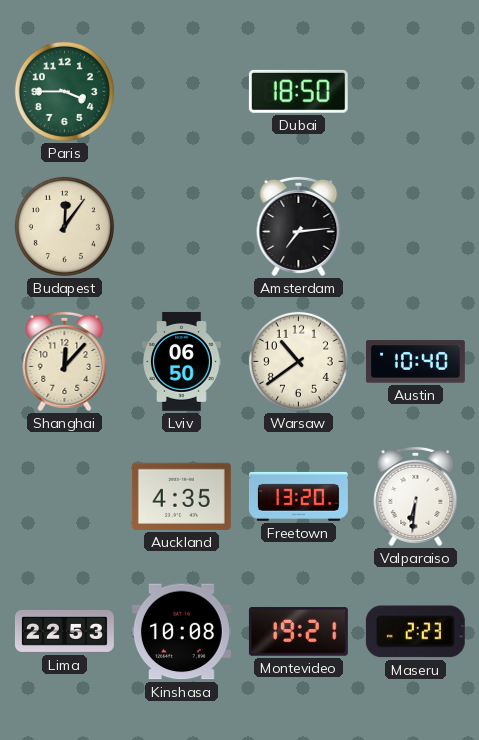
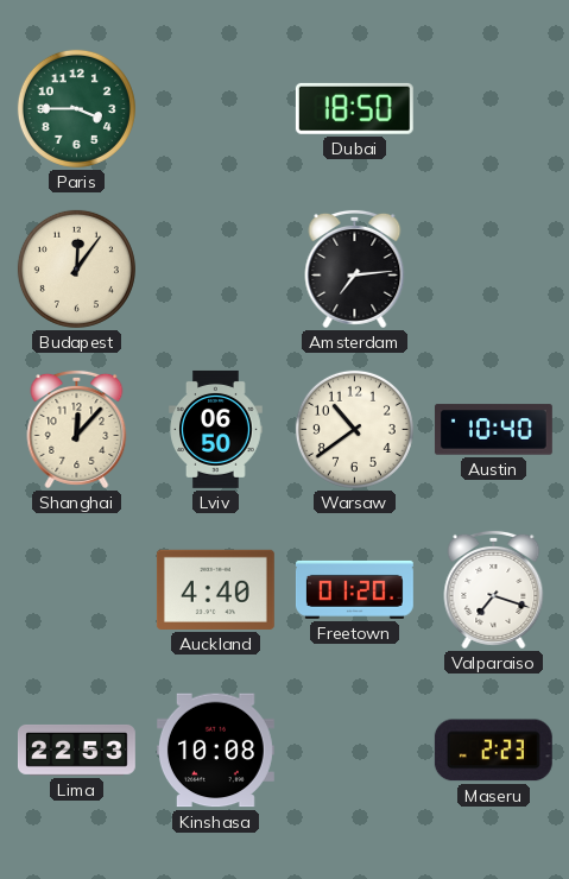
Auckland: 4:35 -> 4:40
Freetown: 13:20 -> 01:20
Valparaiso: 6:31 -> 7:18
Montevideo: 19:21 -> none
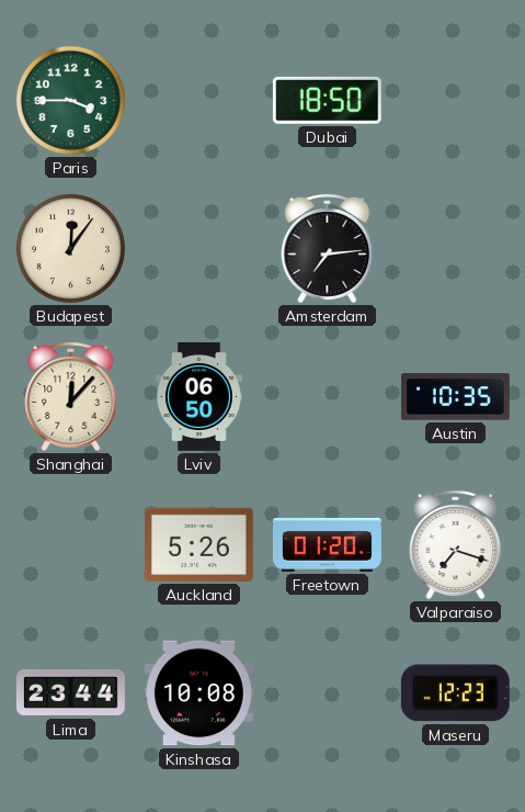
Warsaw: 10:39 -> none
Austin: 10:40 -> 10:35
Auckland: 4:40 -> 5:26
Lima: 22:53 -> 23:44
Maseru: 2:23 -> 12:23
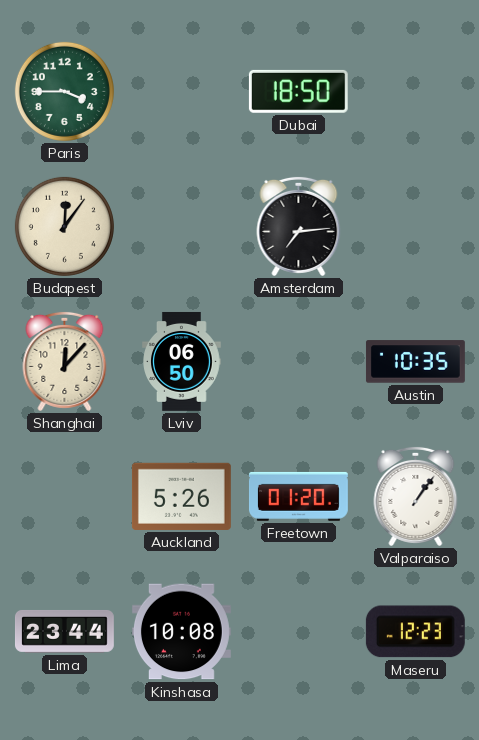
Valparaiso: 7:18 -> 1:06
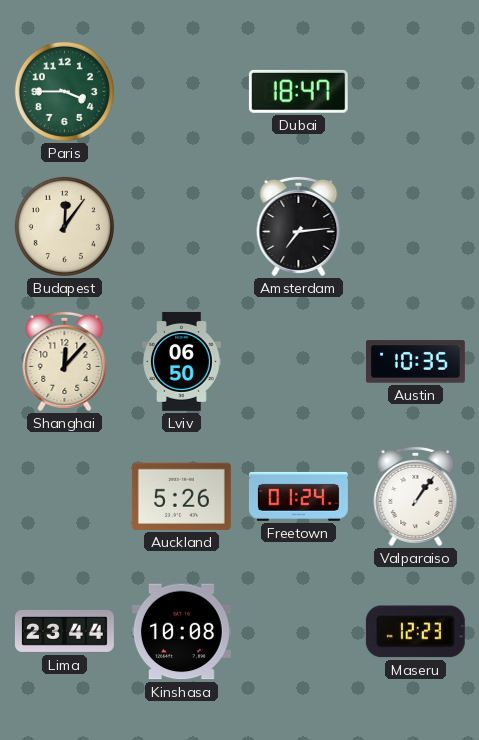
Dubai: 18:50 -> 18:47
Freetown: 01:20 -> 01:24
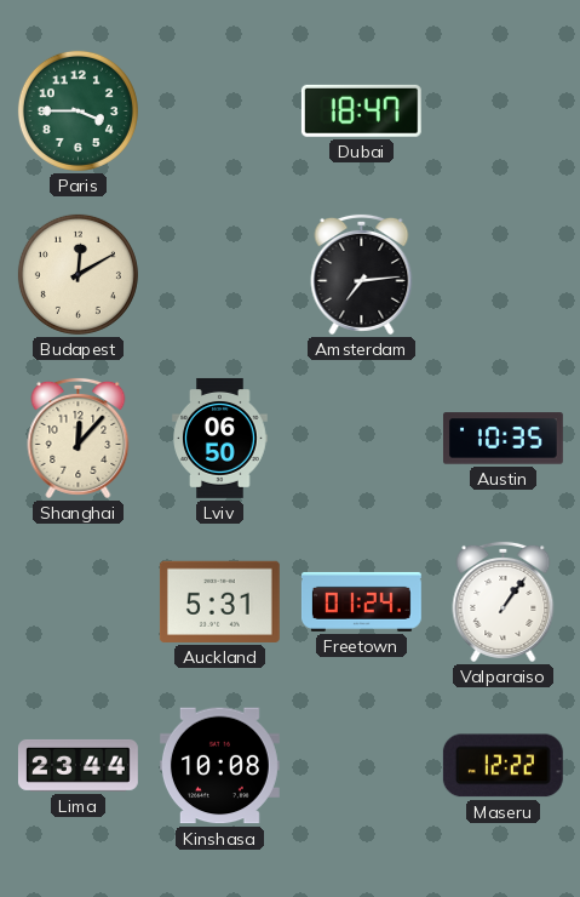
Budapest: 12:06 -> 12:10
Auckland: 5:26 -> 5:31
Maseru: 12:23 -> 12:22
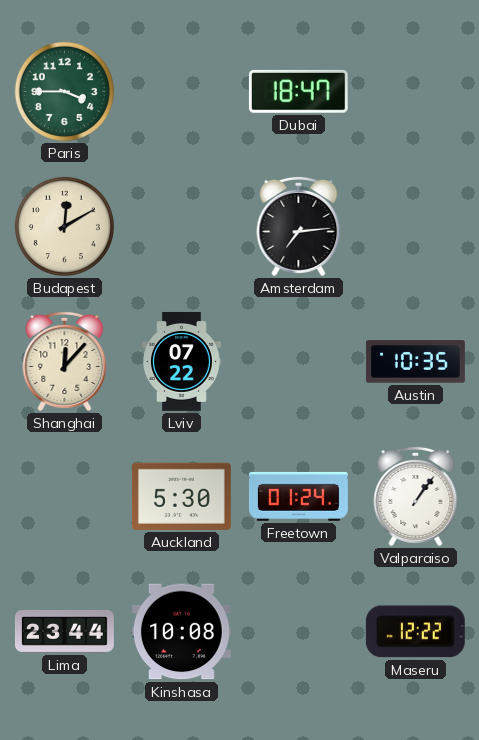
Lviv: 06:50 -> 07:22
Auckland: 5:31 -> 5:30
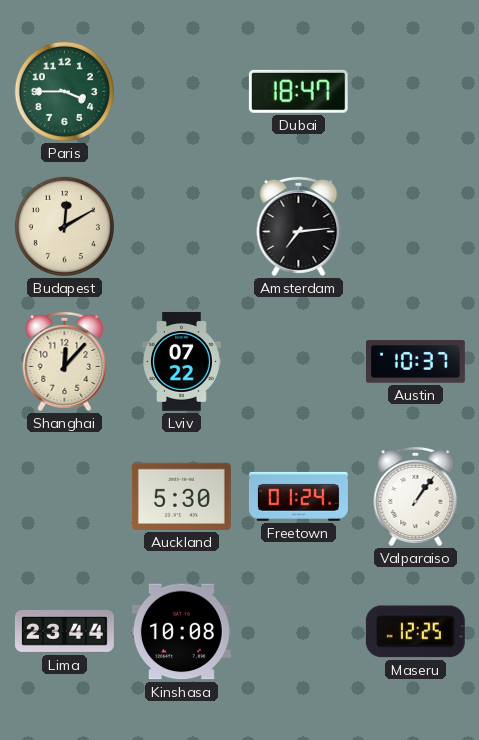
Austin: 10:35 -> 10:37
Maseru: 12:22 -> 12:25
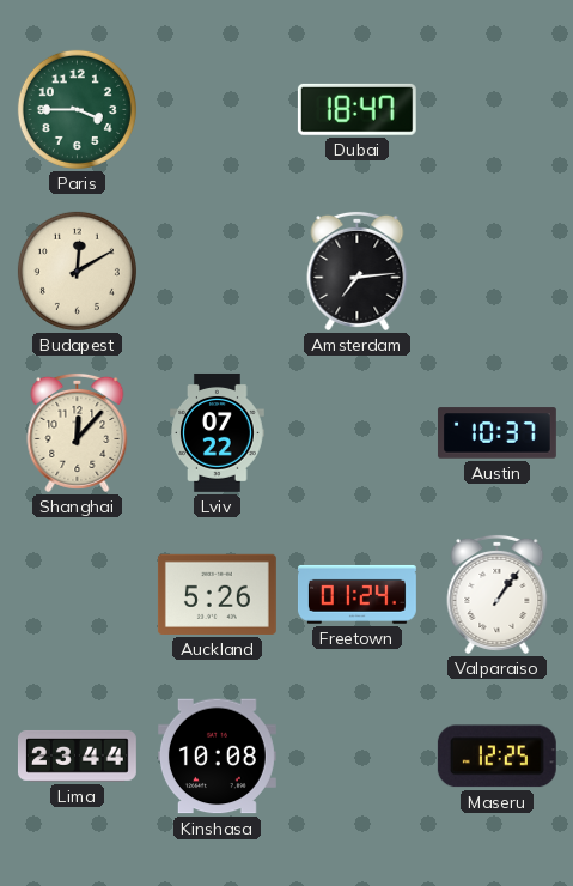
Auckland: 5:30 -> 5:26
